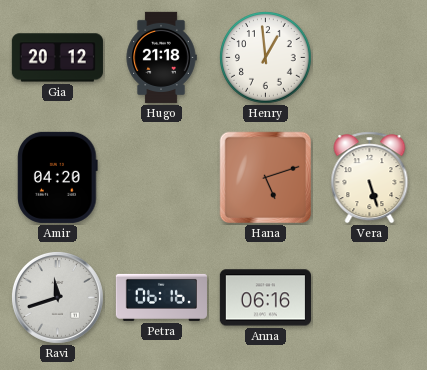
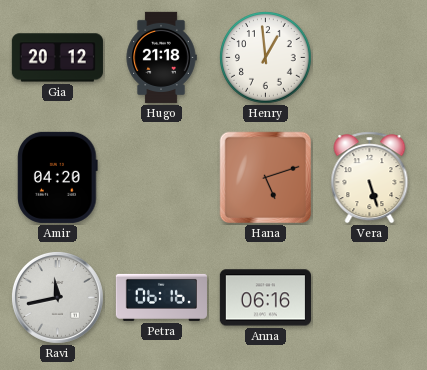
Ravi: 11:42 -> 11:43
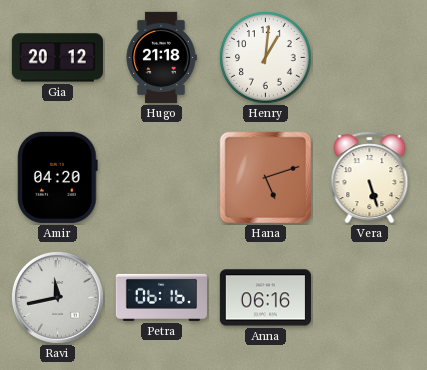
Henry: 12:59 -> 1:01
